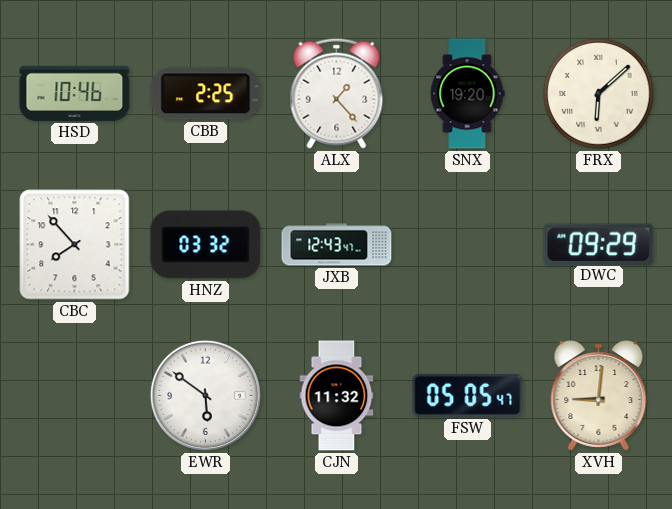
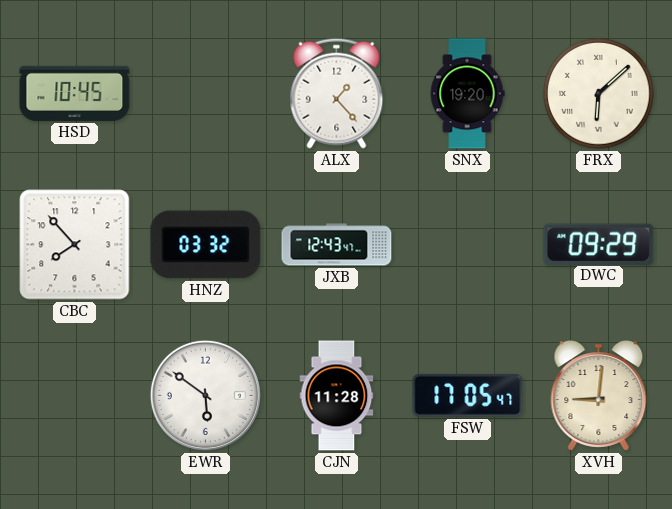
HSD: 10:46 -> 10:45
CBB: 2:25 -> none
CJN: 11:32 -> 11:28
FSW: 05:05 -> 17:05
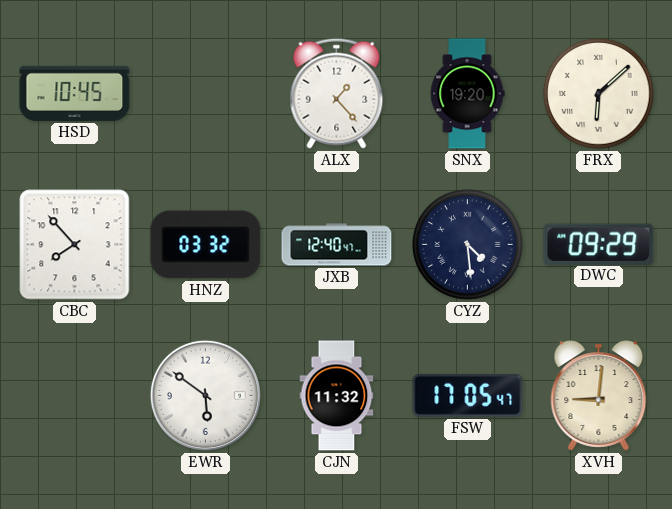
JXB: 12:43 -> 12:40
CYZ: none -> 4:29
CJN: 11:28 -> 11:32
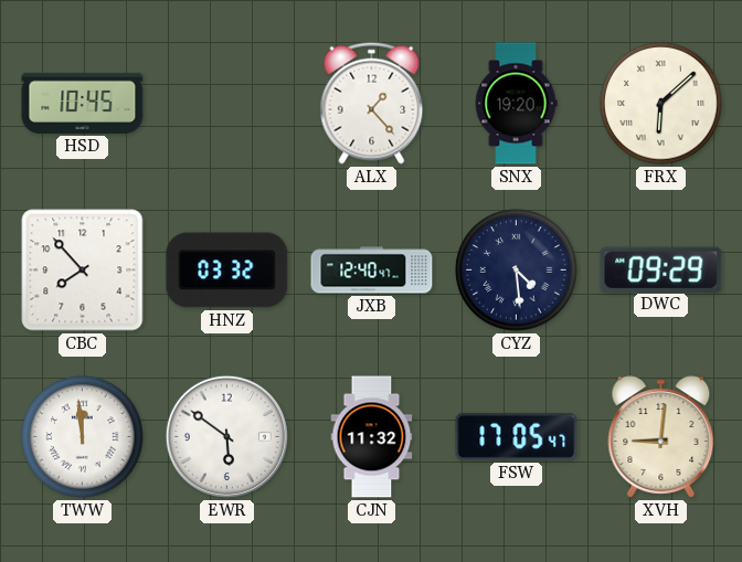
TWW: none -> 11:59
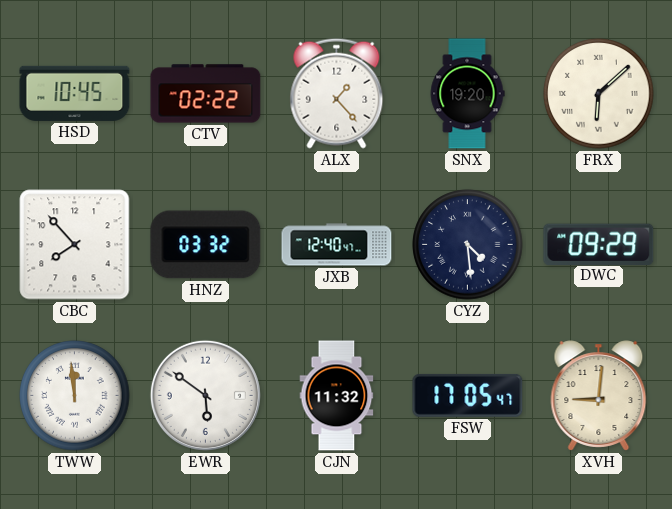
CTV: none -> 02:22
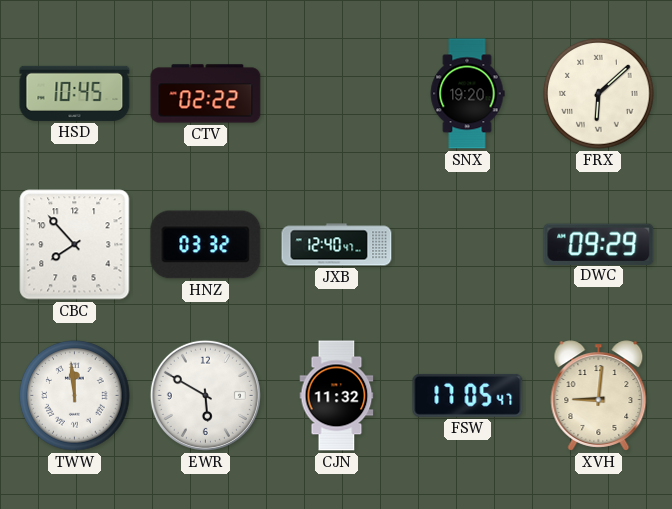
ALX: 1:23 -> none
CYZ: 4:29 -> none
EWR: 5:51 -> 5:50
